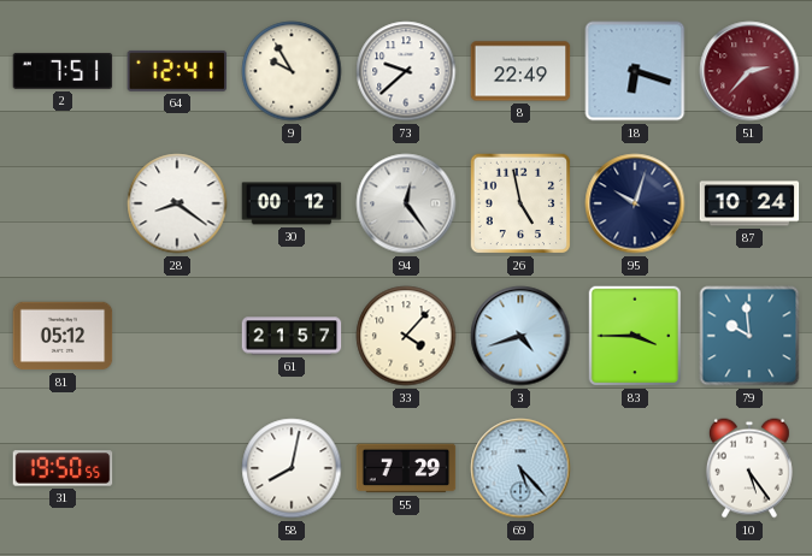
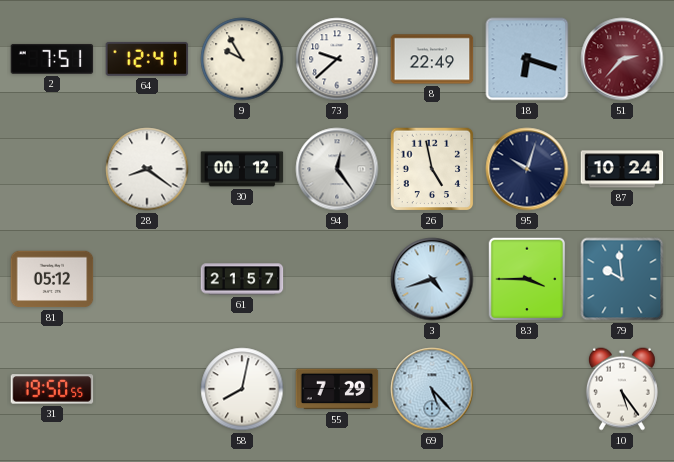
33: 4:07 -> none
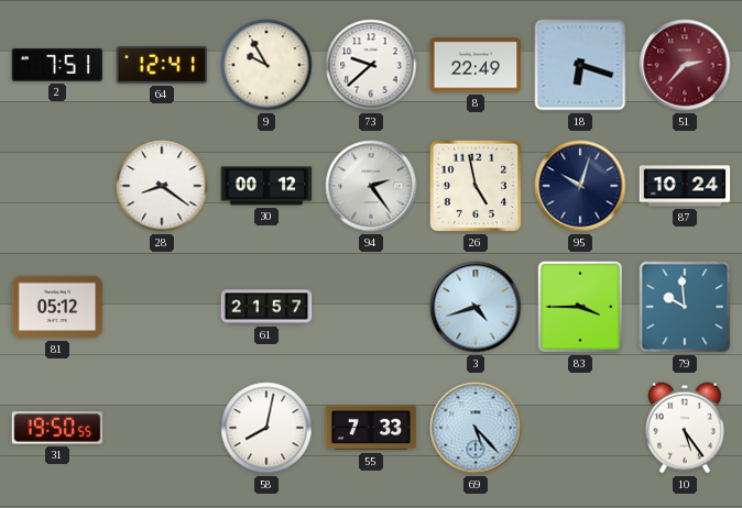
94: 12:24 -> 2:24
55: 7:29 -> 7:33
